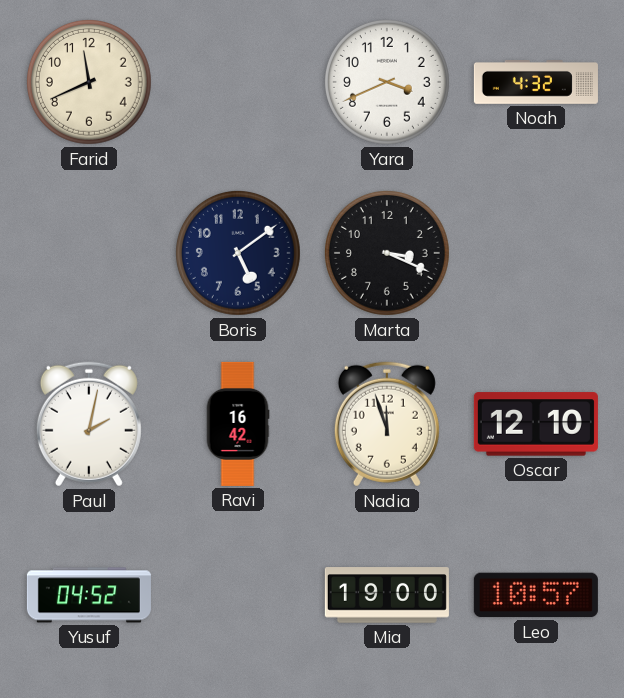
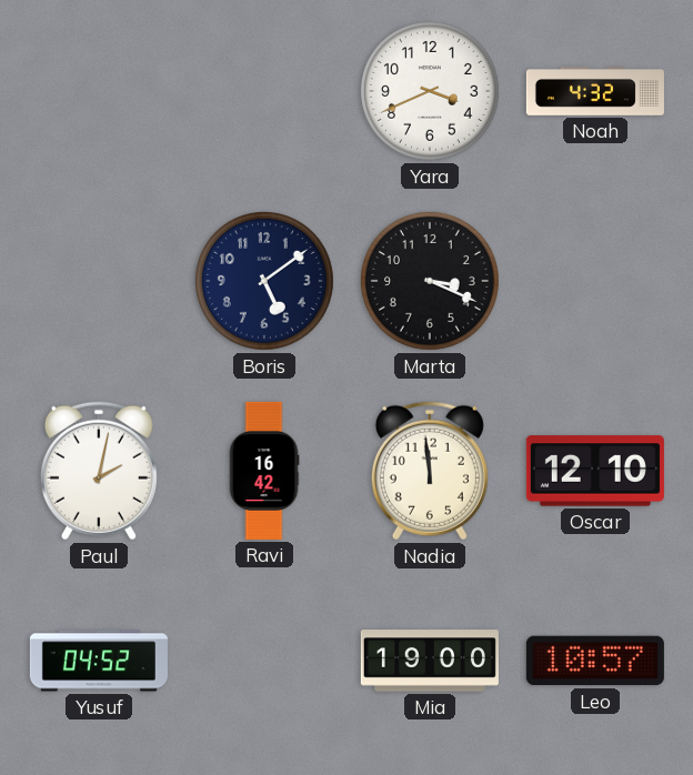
Farid: 11:41 -> none
Nadia: 11:57 -> 11:59
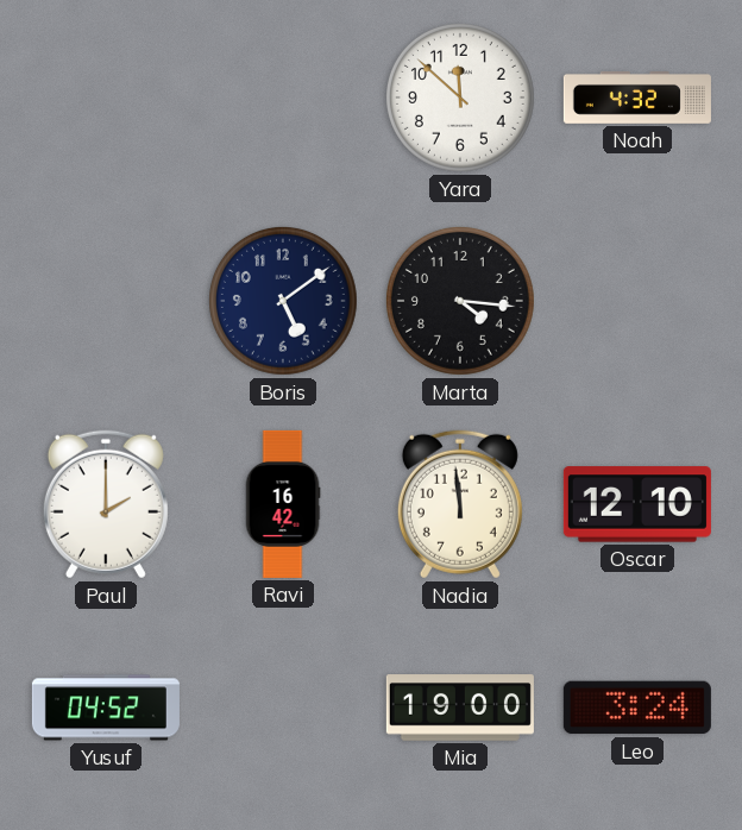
Yara: 3:41 -> 11:52
Marta: 3:19 -> 4:16
Paul: 2:02 -> 2:00
Leo: 10:57 -> 3:24
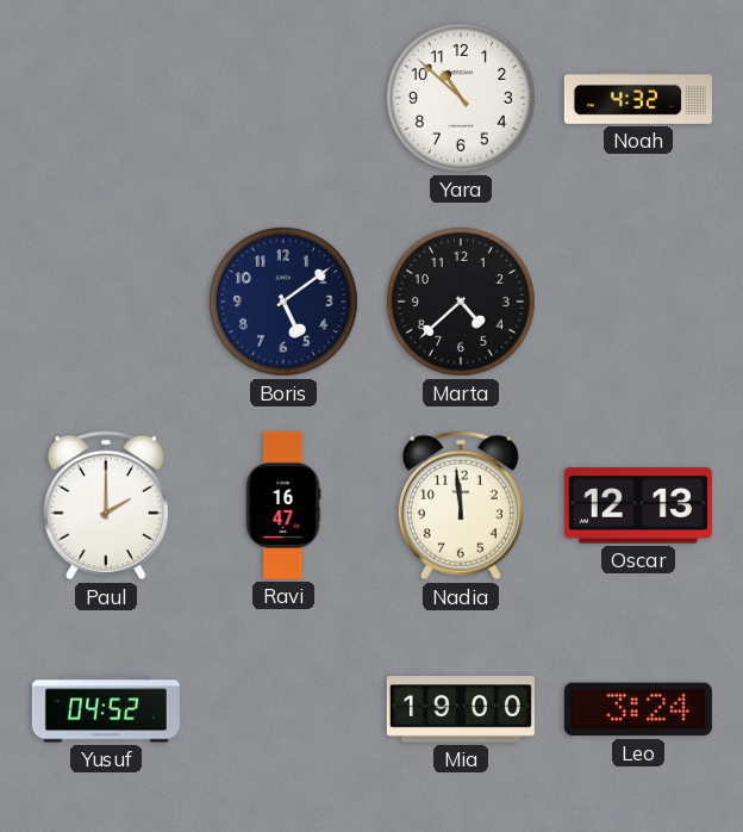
Yara: 11:52 -> 10:52
Marta: 4:16 -> 4:38
Ravi: 16:42 -> 16:47
Oscar: 12:10 -> 12:13
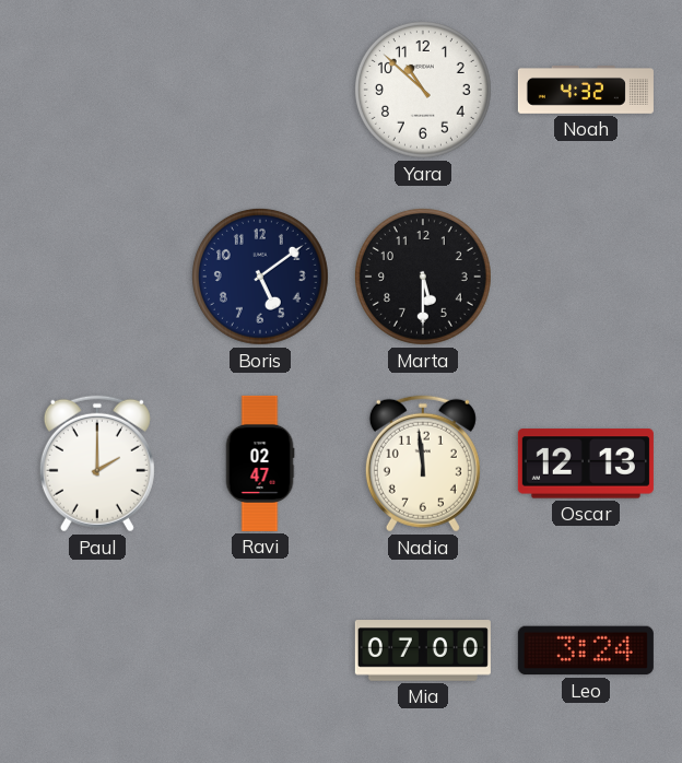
Marta: 4:38 -> 5:30
Ravi: 16:47 -> 02:47
Yusuf: 04:52 -> none
Mia: 19:00 -> 07:00
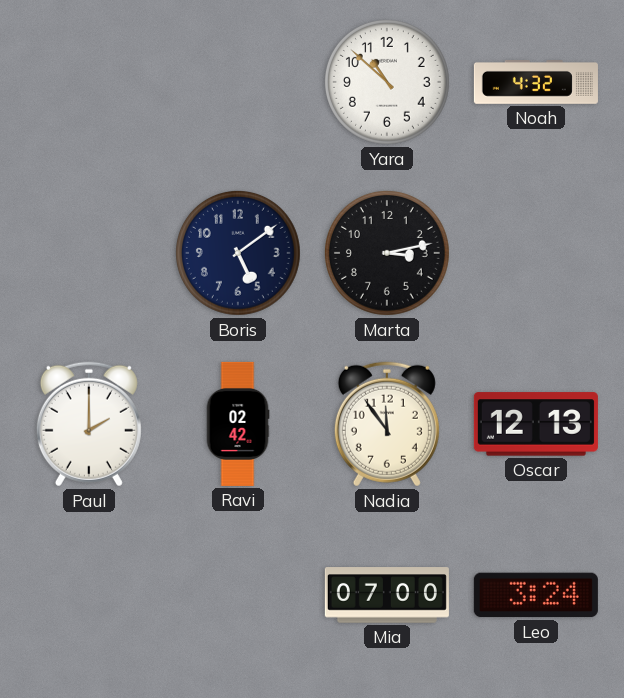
Marta: 5:30 -> 3:13
Ravi: 02:47 -> 02:42
Nadia: 11:59 -> 11:54
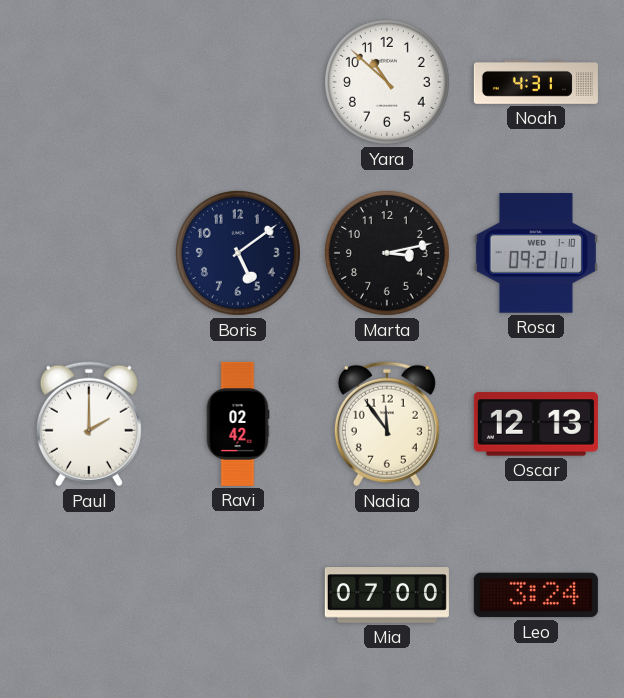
Noah: 4:32 -> 4:31
Rosa: none -> 09:21
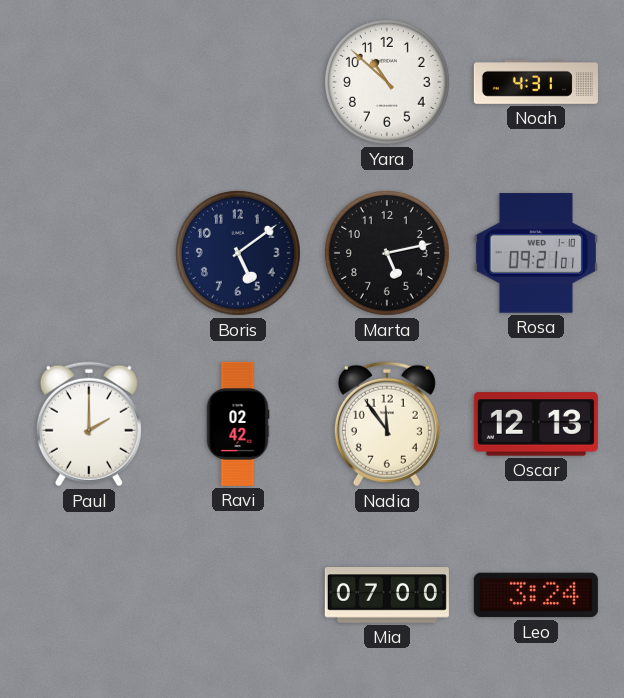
Marta: 3:13 -> 5:13
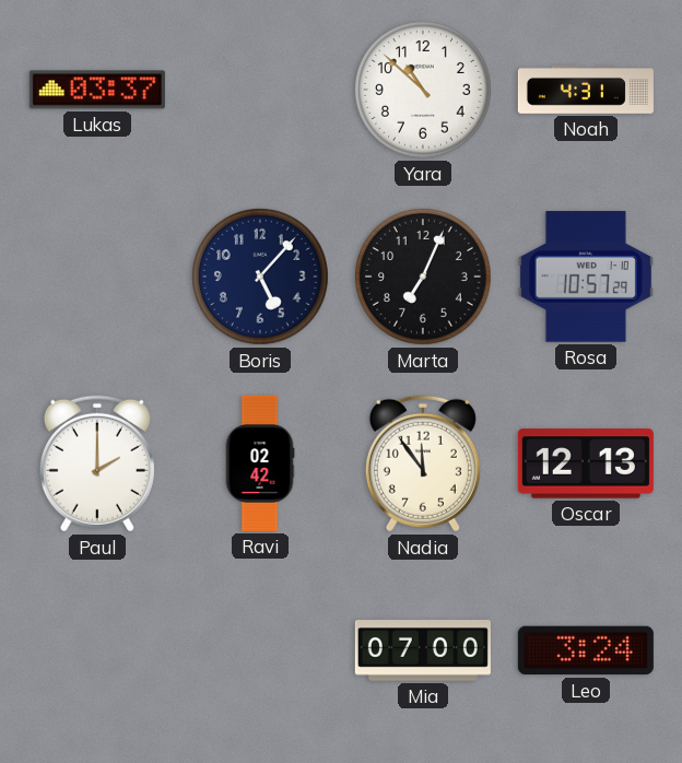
Lukas: none -> 03:37
Boris: 5:09 -> 5:07
Marta: 5:13 -> 7:04
Rosa: 09:21 -> 10:57
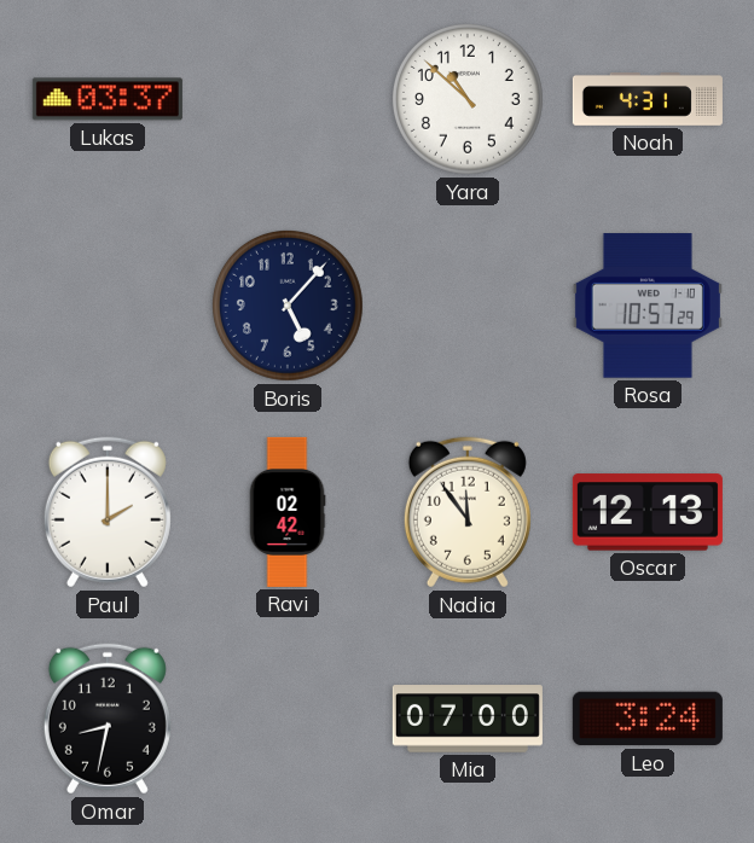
Marta: 7:04 -> none
Omar: none -> 8:32
